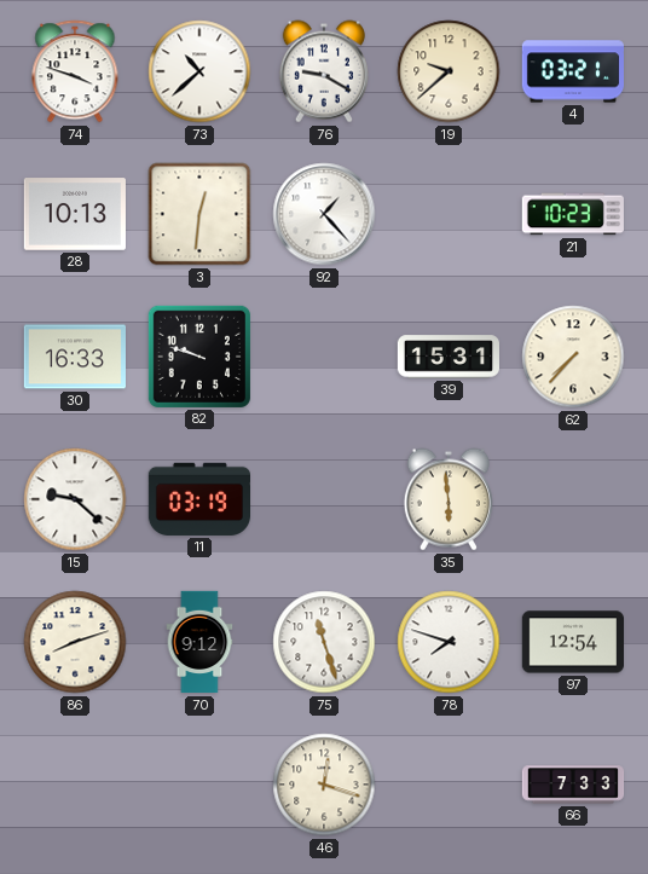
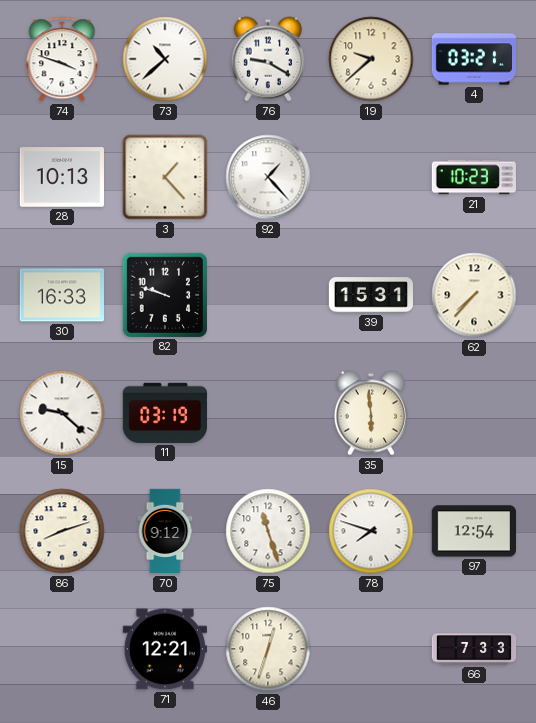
3: 12:31 -> 1:23
71: none -> 12:21
46: 12:18 -> 12:33
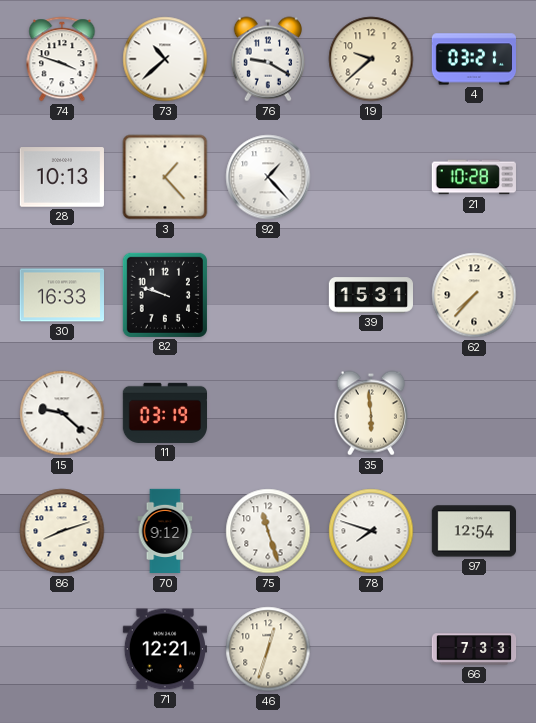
21: 10:23 -> 10:28
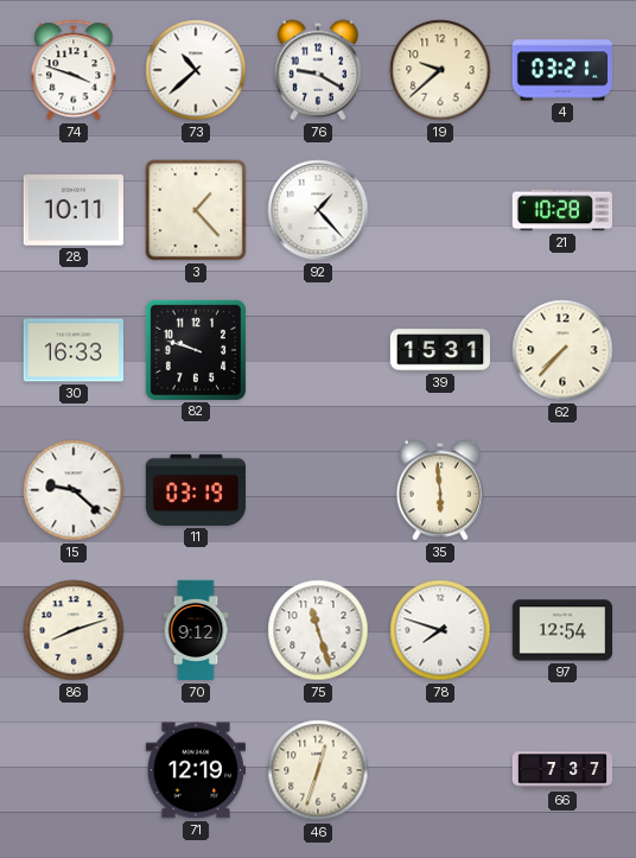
28: 10:13 -> 10:11
71: 12:21 -> 12:19
66: 7:33 -> 7:37
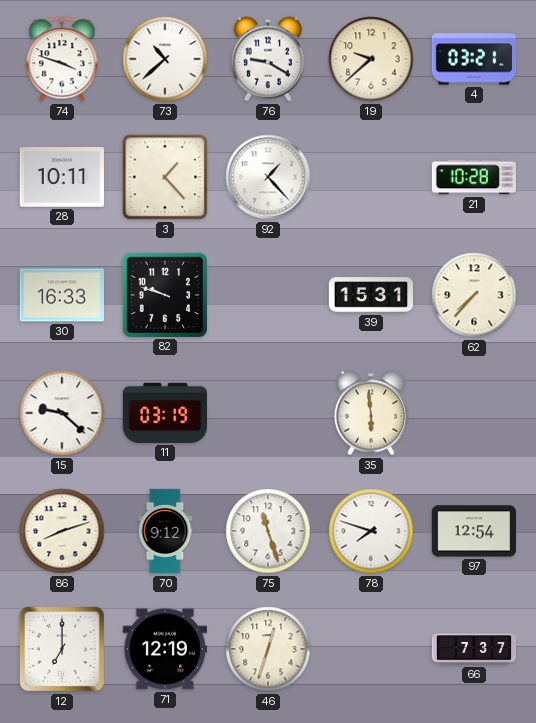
12: none -> 7:00
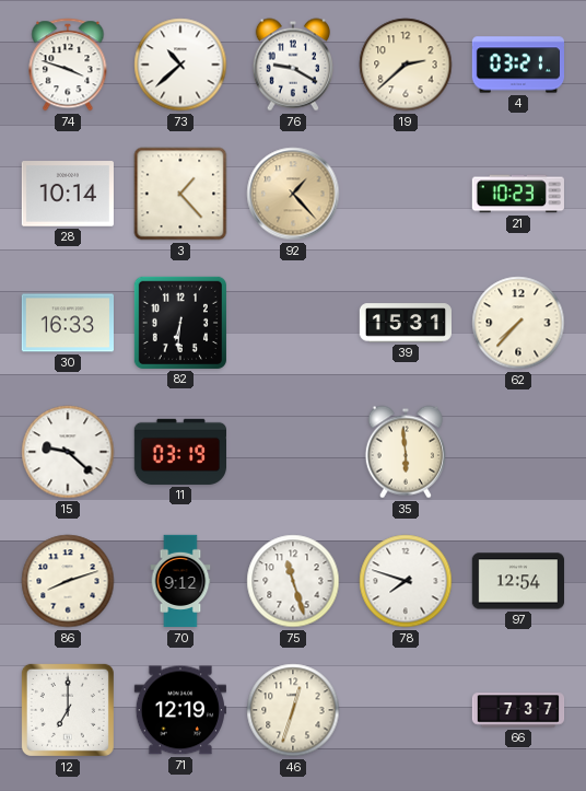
19: 9:38 -> 2:38
28: 10:11 -> 10:14
92 dial: white -> champagne
21: 10:28 -> 10:23
82: 9:48 -> 6:31
